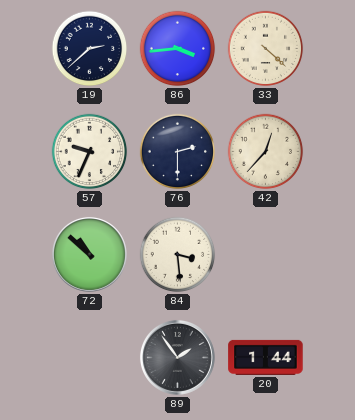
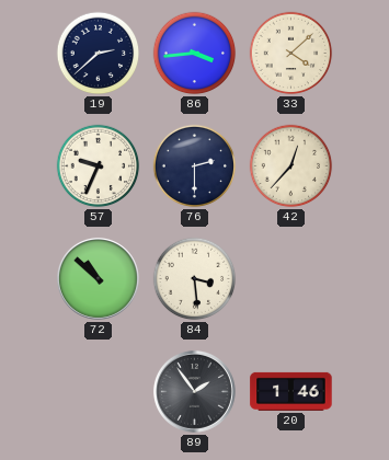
33: 4:22 -> 4:08
20: 1:44 -> 1:46
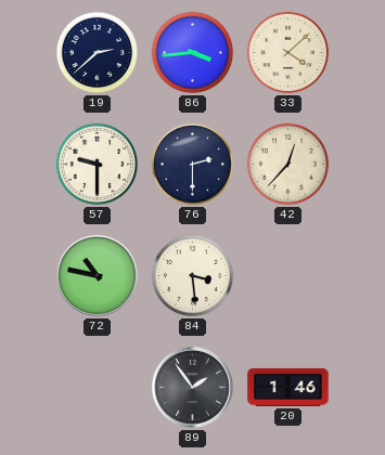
57: 9:34 -> 9:30
72: 10:52 -> 10:47
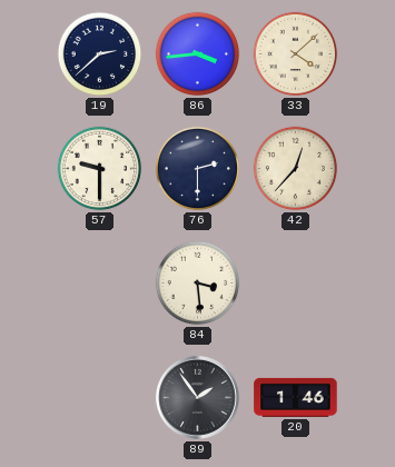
72: 10:47 -> none
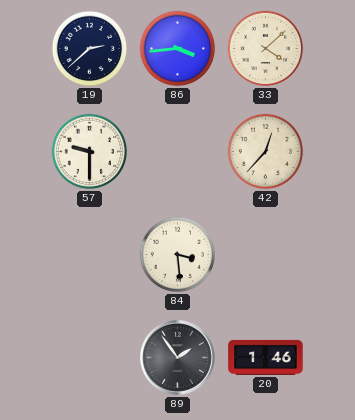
76: 2:30 -> none
